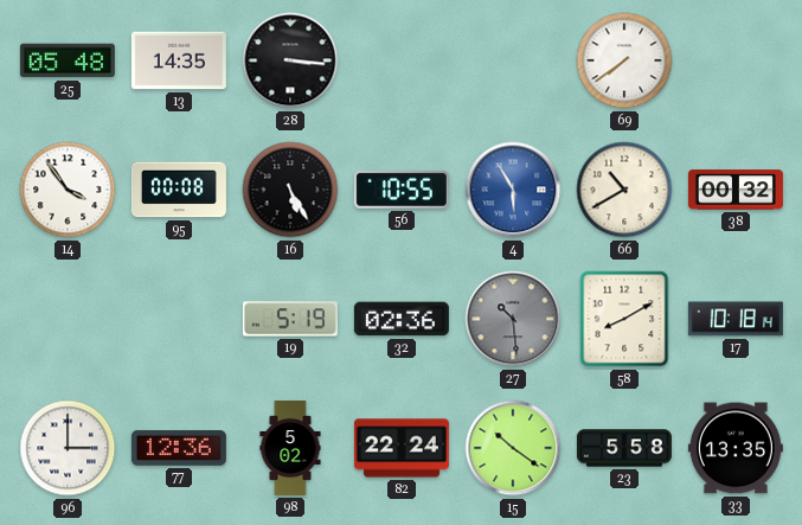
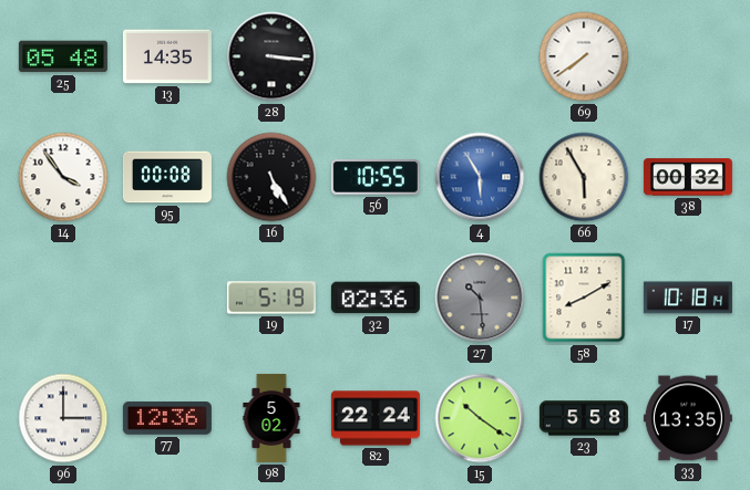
66: 10:40 -> 5:55
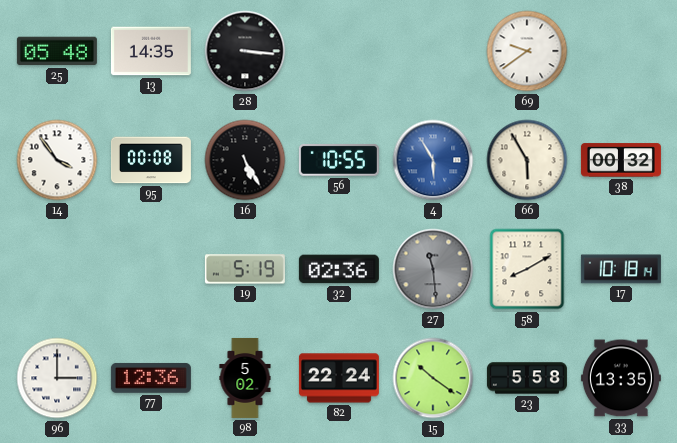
69: 7:39 -> 9:39
27: 10:29 -> 11:29
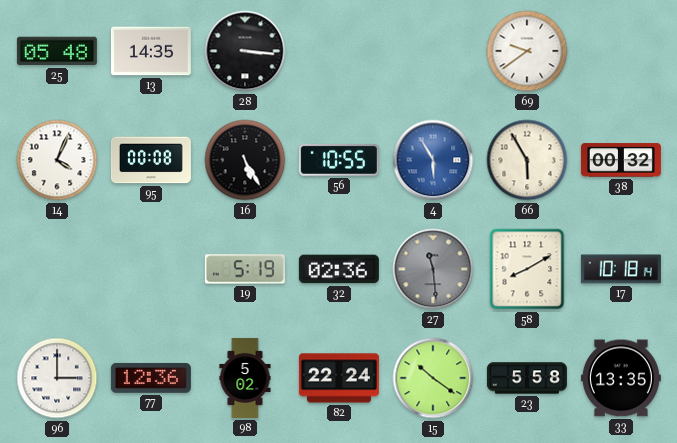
14: 3:54 -> 4:04
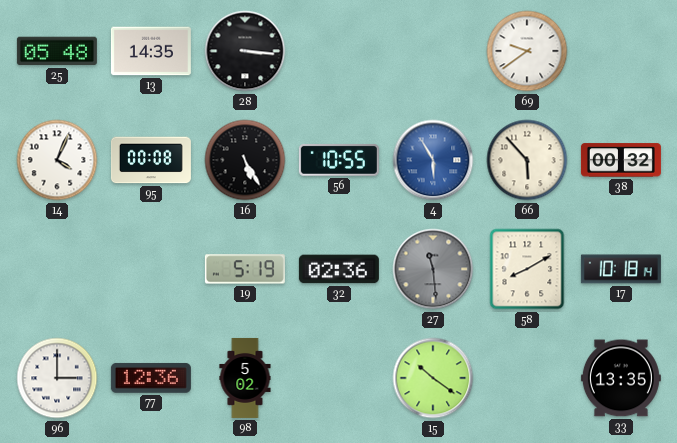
66: 5:55 -> 5:53
82: 22:24 -> none
23: 5:58 -> none
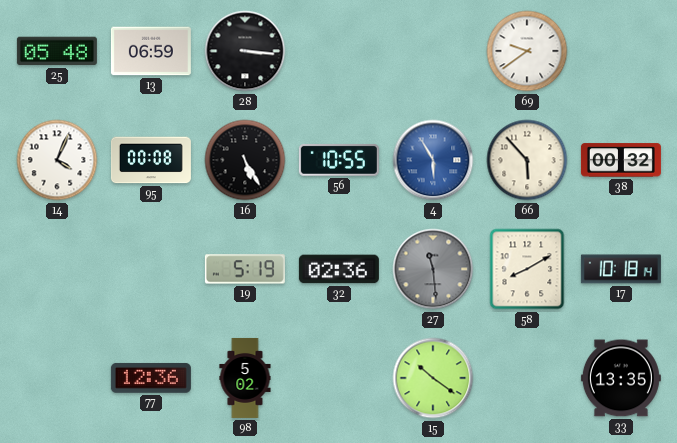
13: 14:35 -> 06:59
96: 3:00 -> none
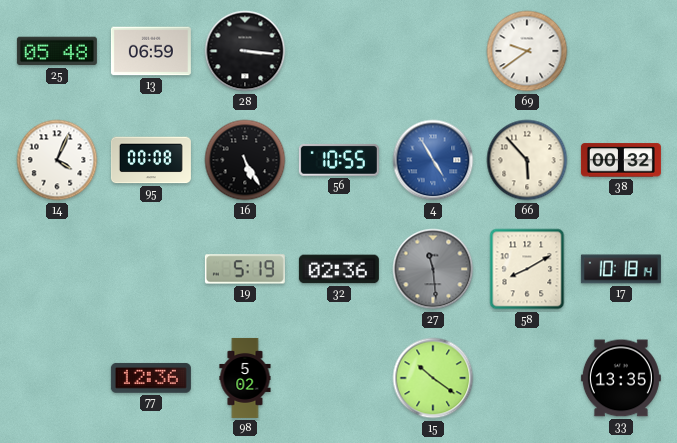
4: 5:55 -> 4:55
